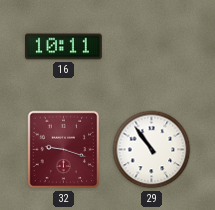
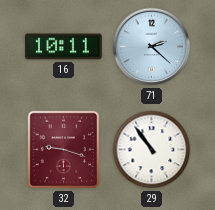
71: none -> 2:22
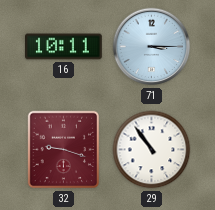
71: 2:22 -> 3:15
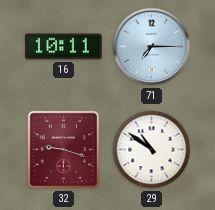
71: 3:15 -> 7:15
29: 10:54 -> 10:51
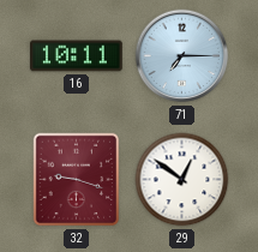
29: 10:51 -> 12:51
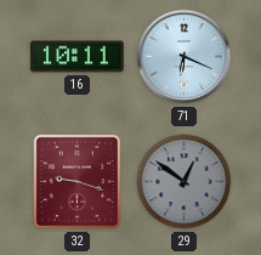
71: 7:15 -> 6:19
29 dial: white -> grey
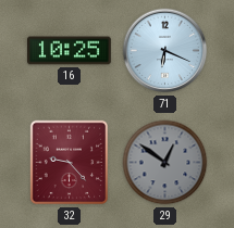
16: 10:11 -> 10:25
32: 9:18 -> 9:23
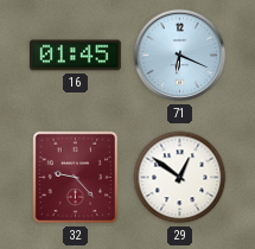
16: 10:25 -> 01:45
29 dial: grey -> white
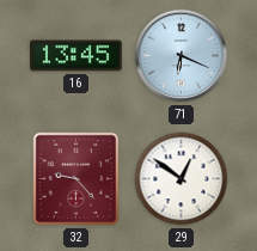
16: 01:45 -> 13:45
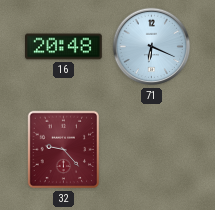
16: 13:45 -> 20:48
29: 12:51 -> none
